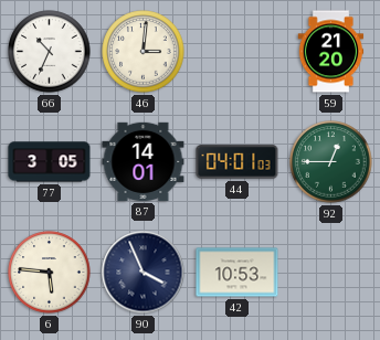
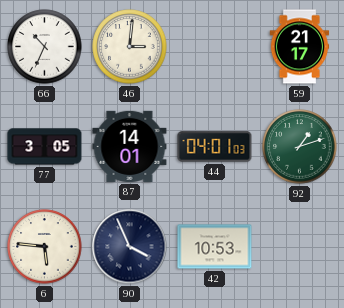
59: 21:20 -> 21:17
92: 12:45 -> 1:12
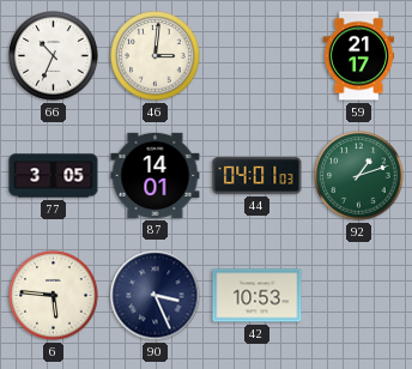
90: 3:56 -> 3:26
